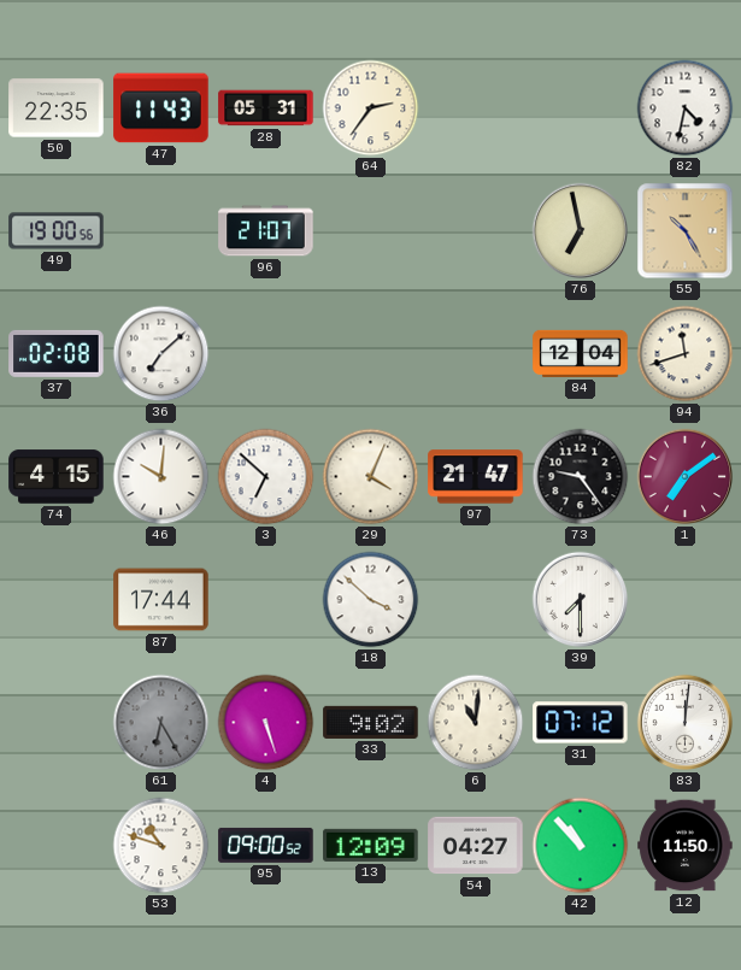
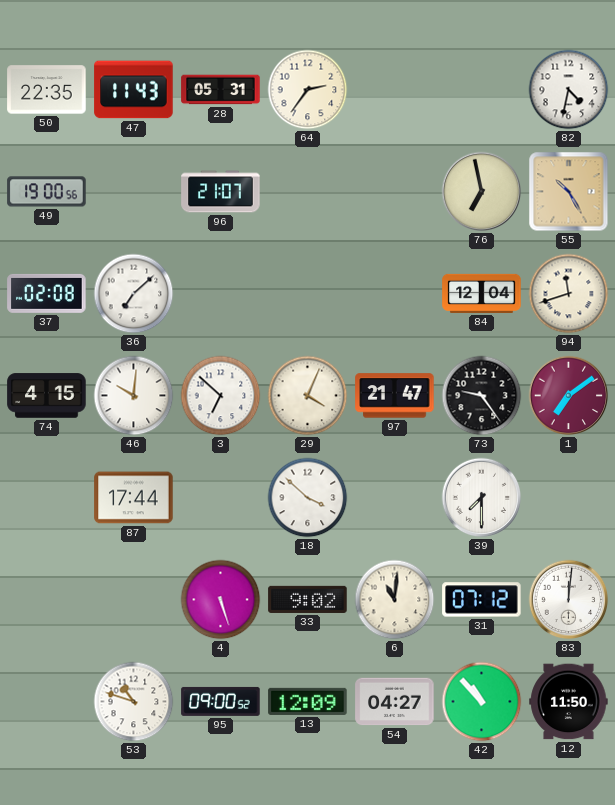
61: 6:25 -> none
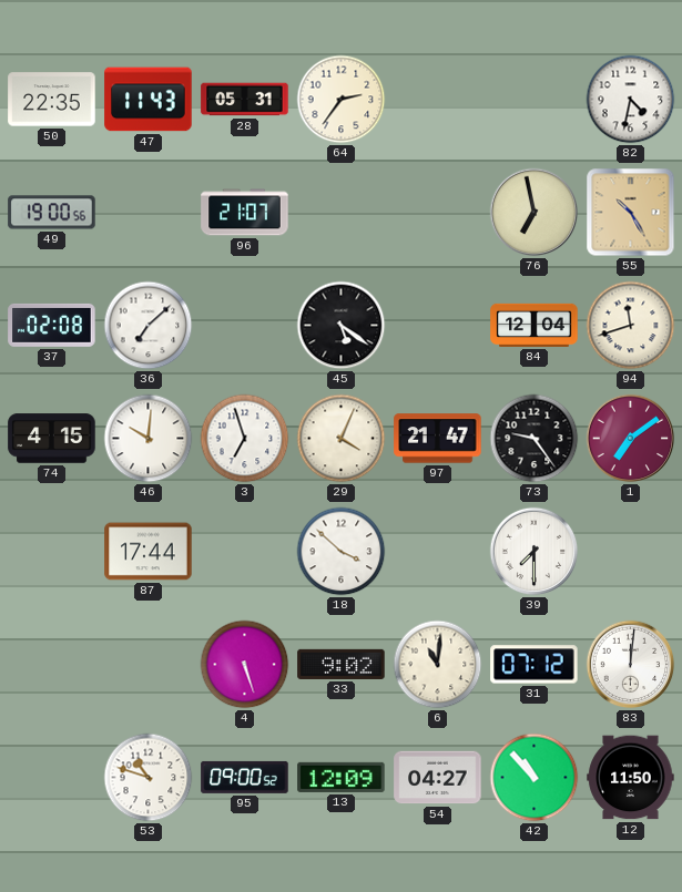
45: none -> 5:21
3: 6:52 -> 6:57
